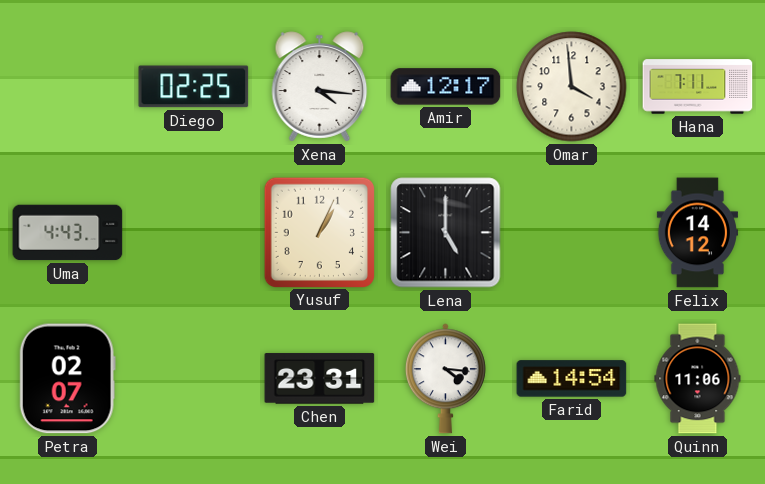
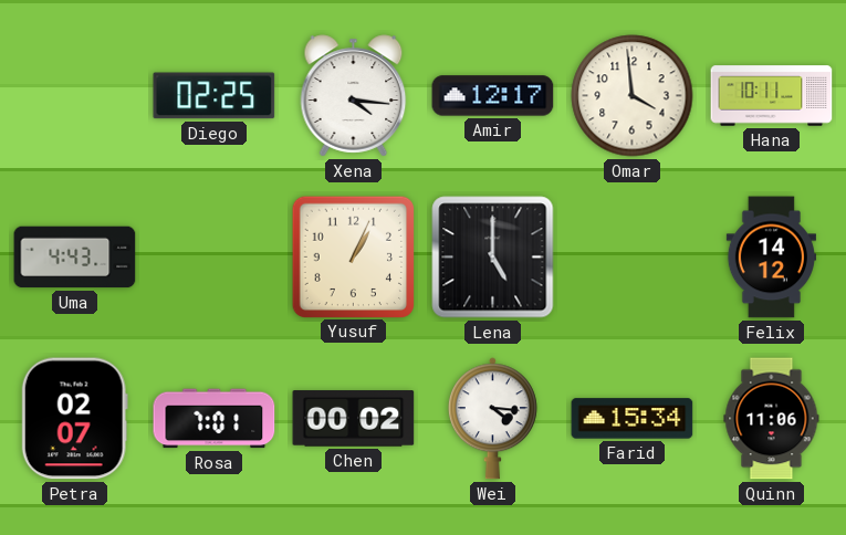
Hana: 7:11 -> 10:11
Rosa: none -> 7:01
Chen: 23:31 -> 00:02
Farid: 14:54 -> 15:34
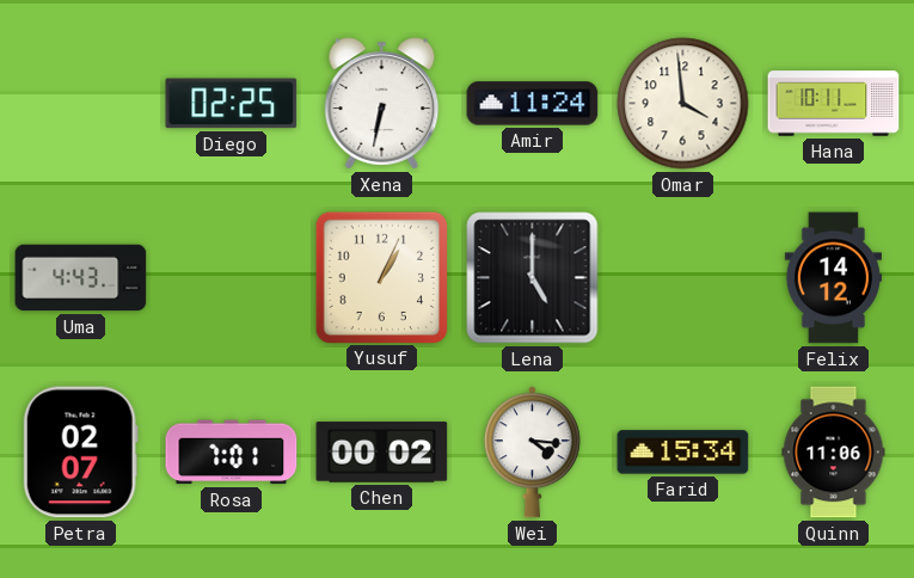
Xena: 4:16 -> 6:32
Amir: 12:17 -> 11:24
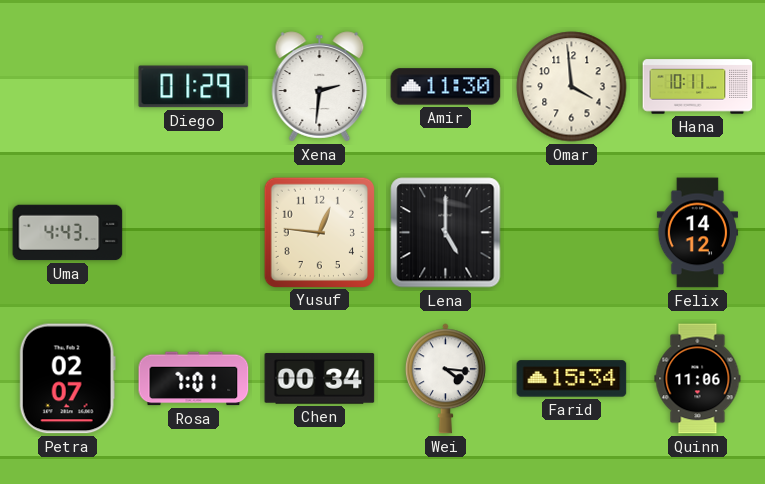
Diego: 02:25 -> 01:29
Xena: 6:32 -> 2:31
Amir: 11:24 -> 11:30
Yusuf: 1:04 -> 12:46
Chen: 00:02 -> 00:34
